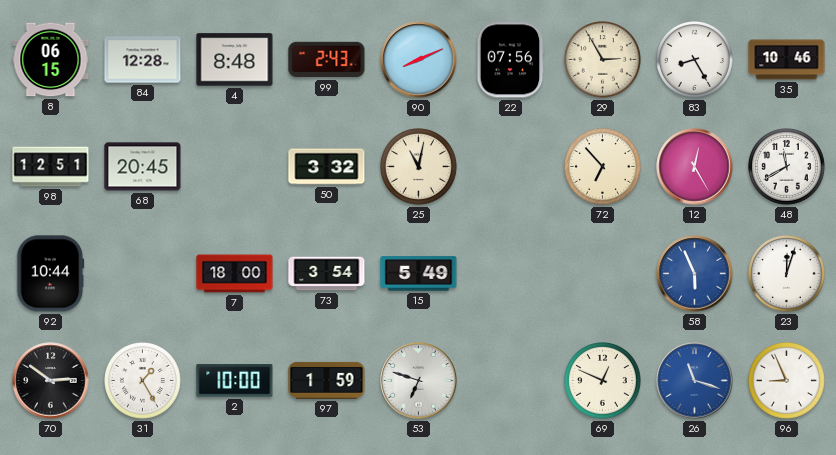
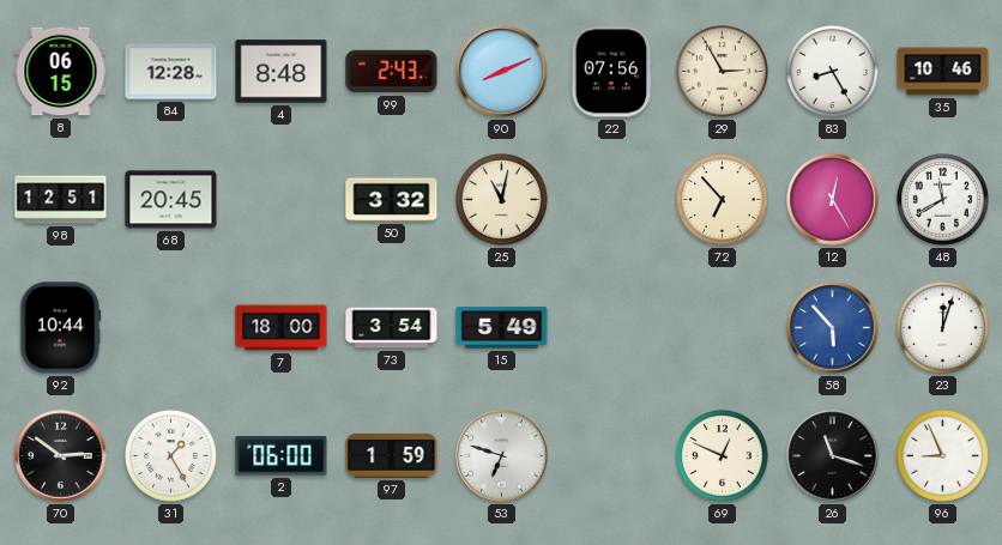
58: 5:56 -> 5:53
2: 10:00 -> 06:00
26 dial: blue -> black
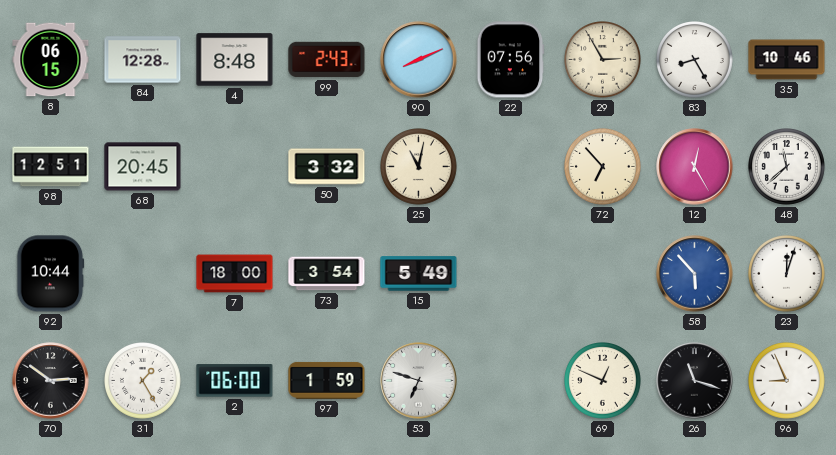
48: 11:40 -> 11:38
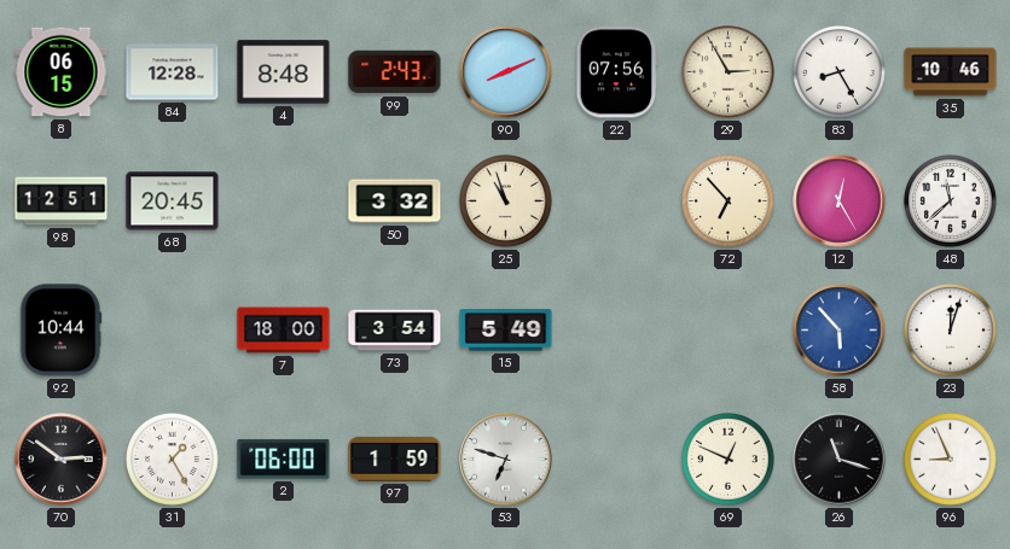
25: 11:02 -> 10:57
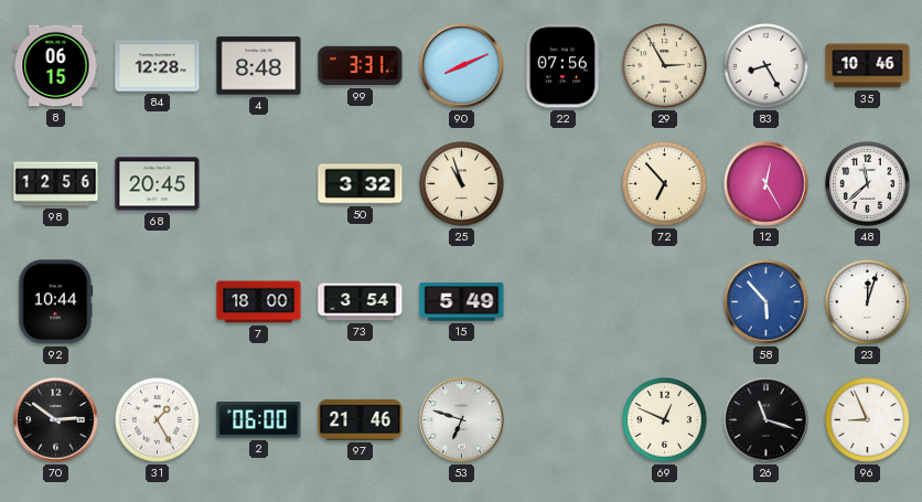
99: 2:43 -> 3:31
98: 12:51 -> 12:56
97: 1:59 -> 21:46
